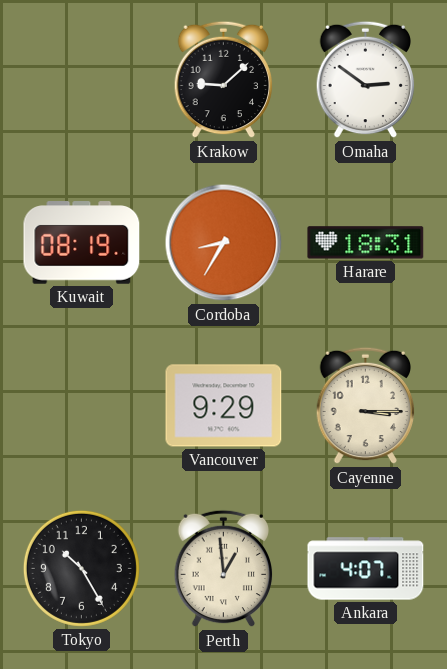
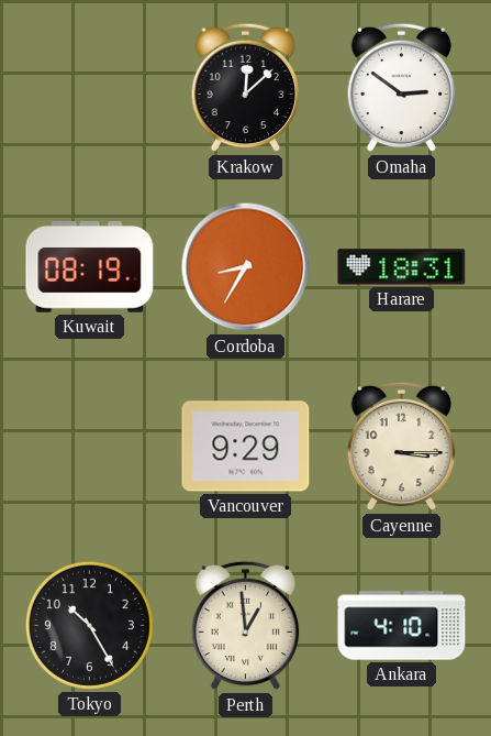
Krakow: 9:08 -> 12:08
Ankara: 4:07 -> 4:10
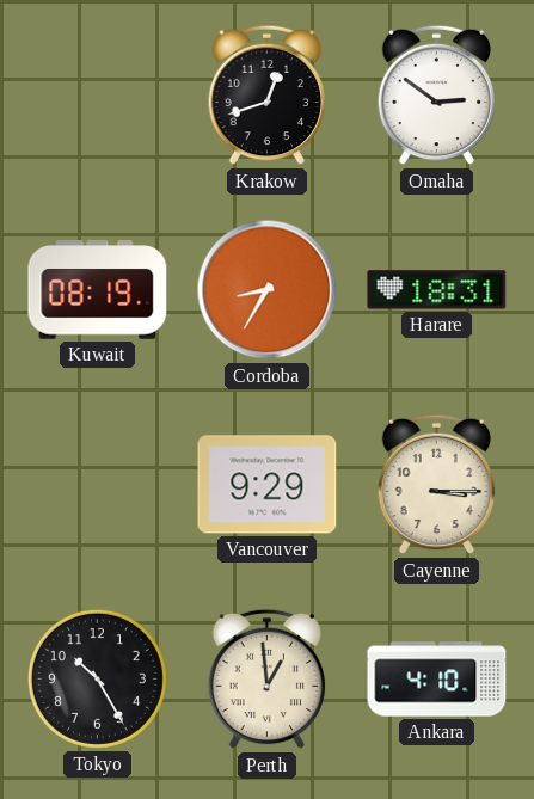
Krakow: 12:08 -> 12:42
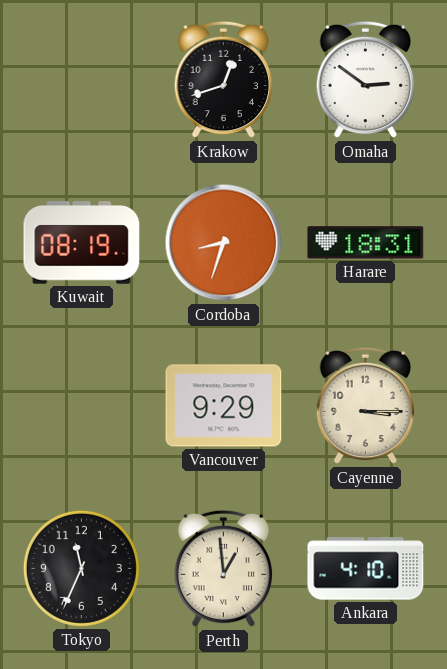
Cordoba: 8:35 -> 8:33
Tokyo: 10:25 -> 11:34
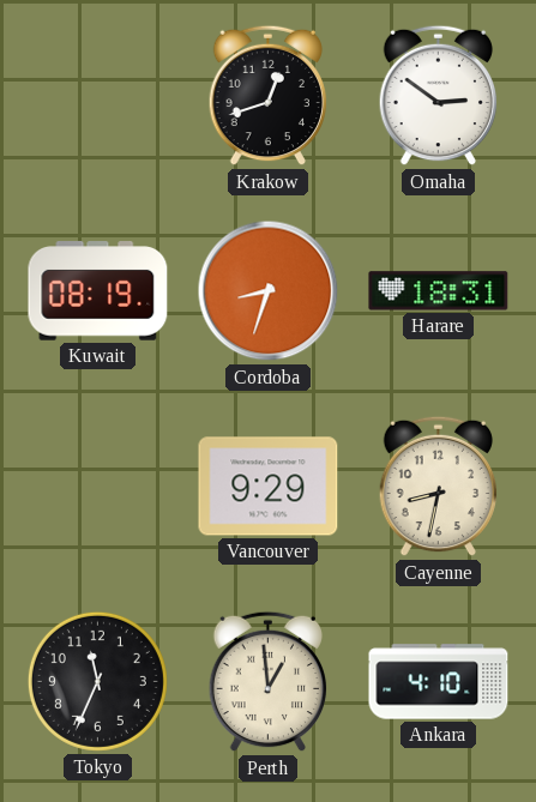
Cayenne: 3:15 -> 8:32
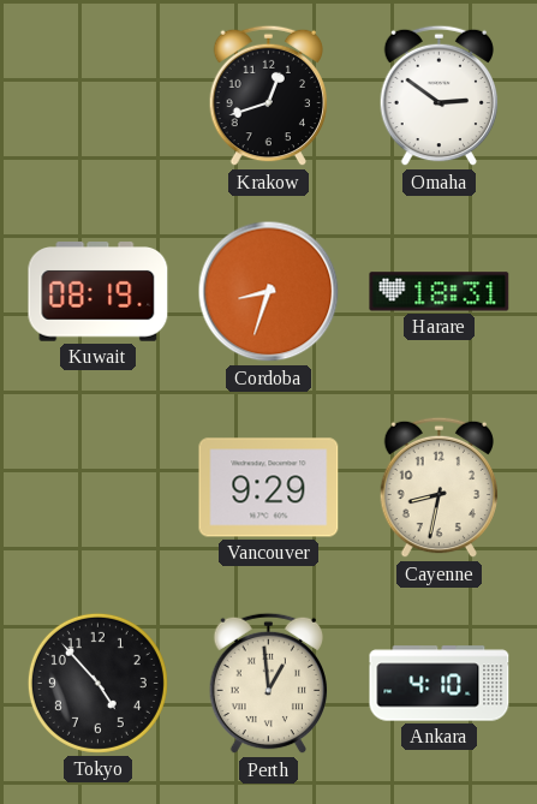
Tokyo: 11:34 -> 4:53
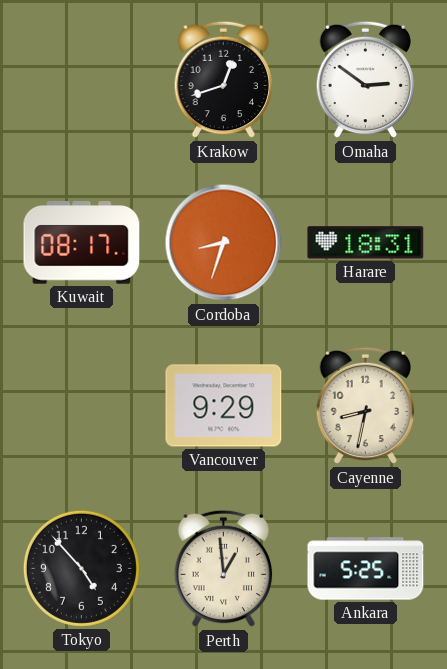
Kuwait: 08:19 -> 08:17
Ankara: 4:10 -> 5:25
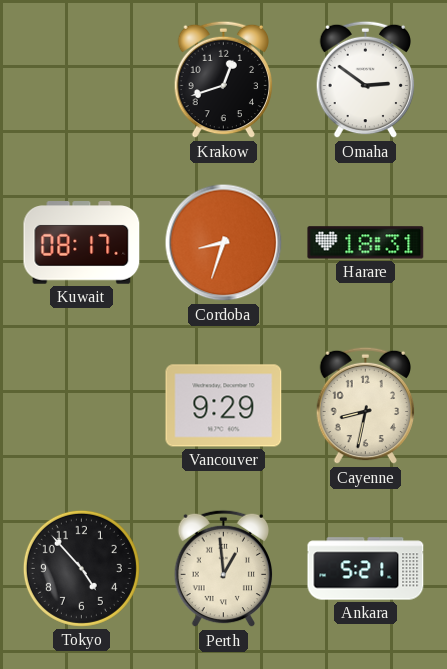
Ankara: 5:25 -> 5:21
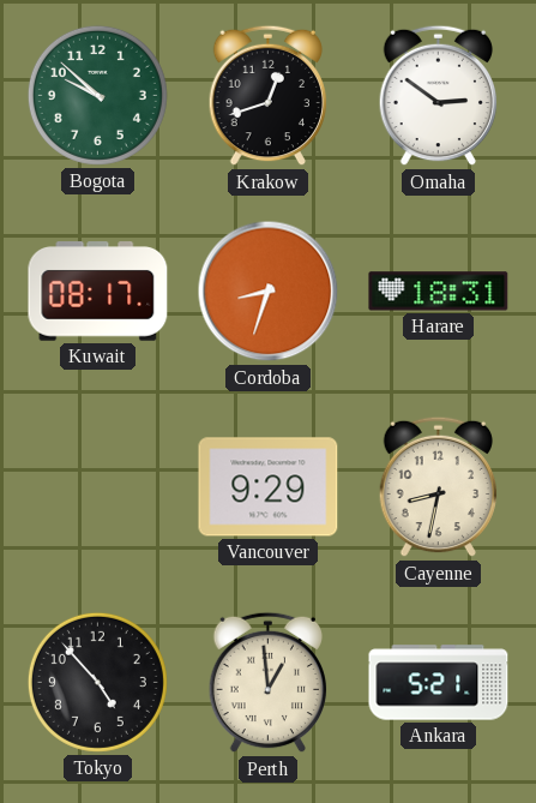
Bogota: none -> 9:52
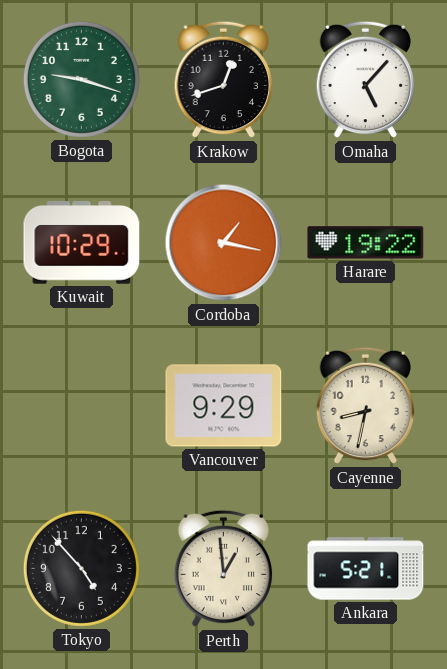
Bogota: 9:52 -> 9:18
Omaha: 2:51 -> 5:07
Kuwait: 08:17 -> 10:29
Cordoba: 8:33 -> 1:17
Harare: 18:31 -> 19:22
